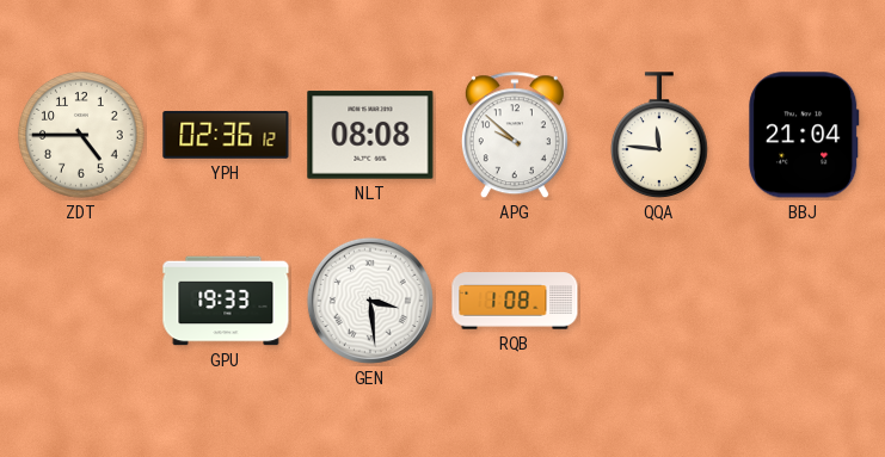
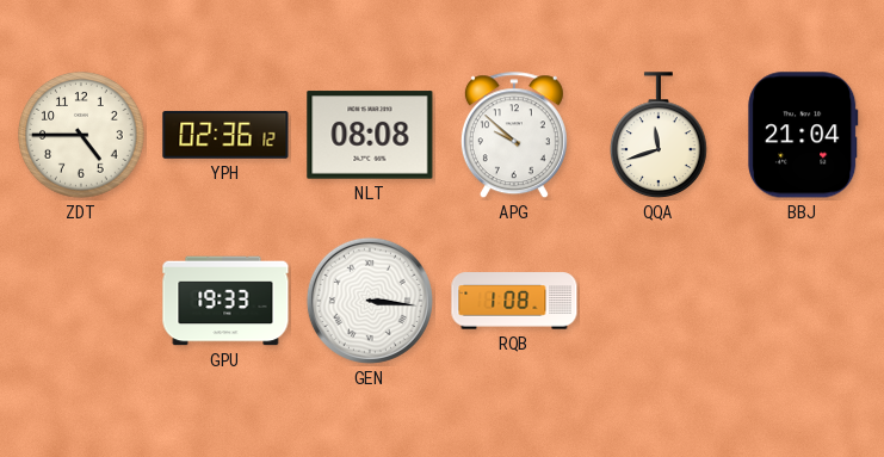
QQA: 11:46 -> 11:42
GEN: 3:29 -> 3:16
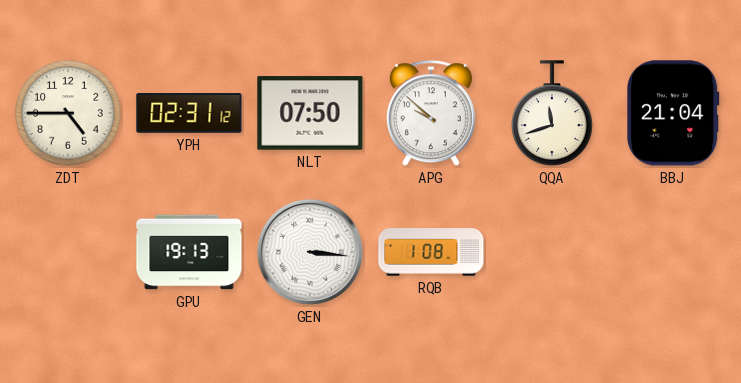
YPH: 02:36 -> 02:31
NLT: 08:08 -> 07:50
GPU: 19:33 -> 19:13
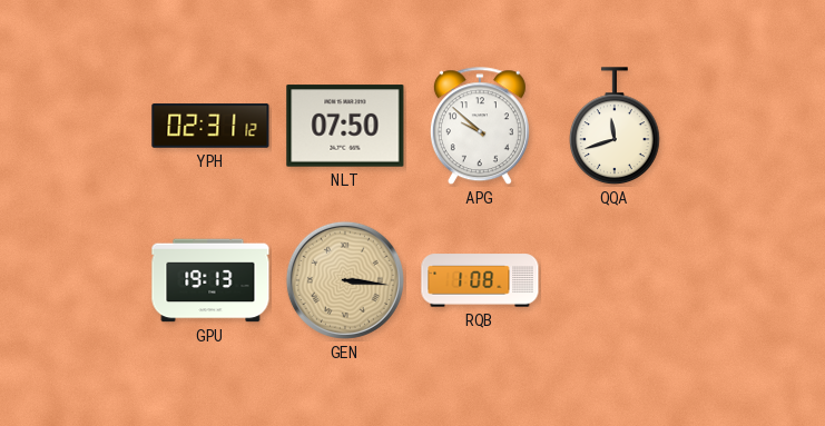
ZDT: 4:45 -> none
BBJ: 21:04 -> none
GEN dial: white -> champagne
